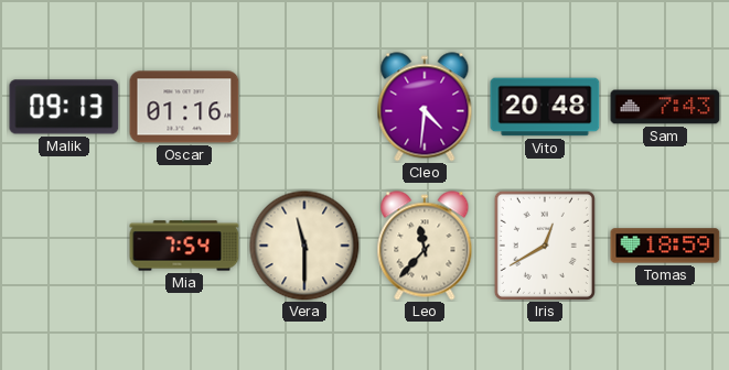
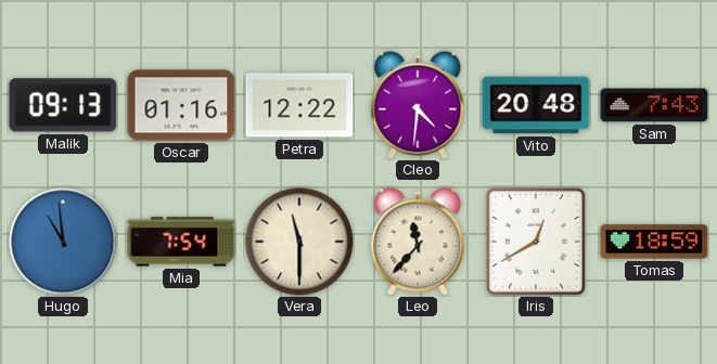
Petra: none -> 12:22
Hugo: none -> 10:59
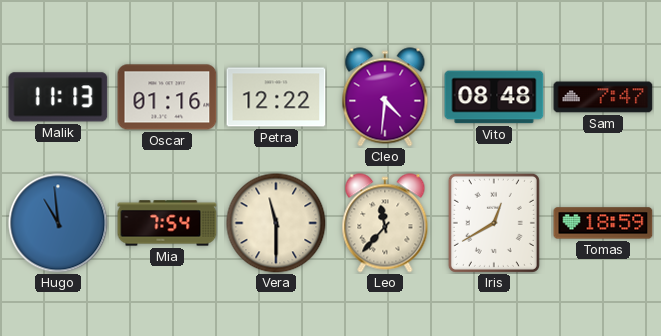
Malik: 09:13 -> 11:13
Vito: 20:48 -> 08:48
Sam: 7:43 -> 7:47
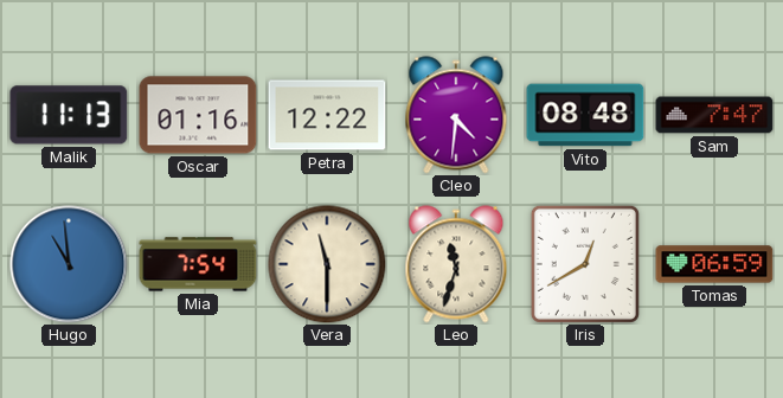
Leo: 11:37 -> 11:33
Tomas: 18:59 -> 06:59
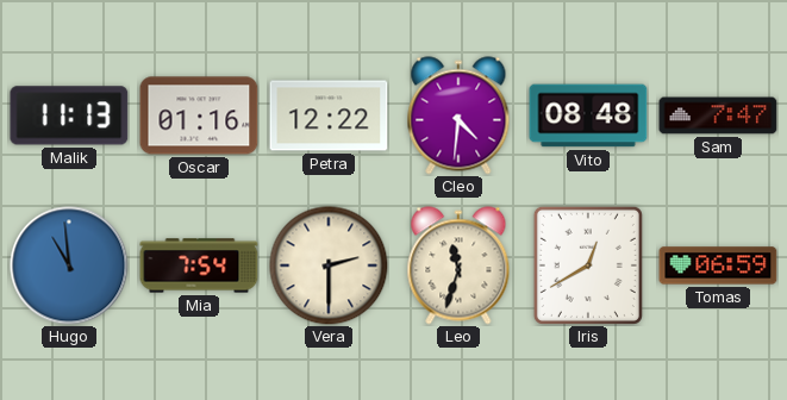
Vera: 11:30 -> 2:30
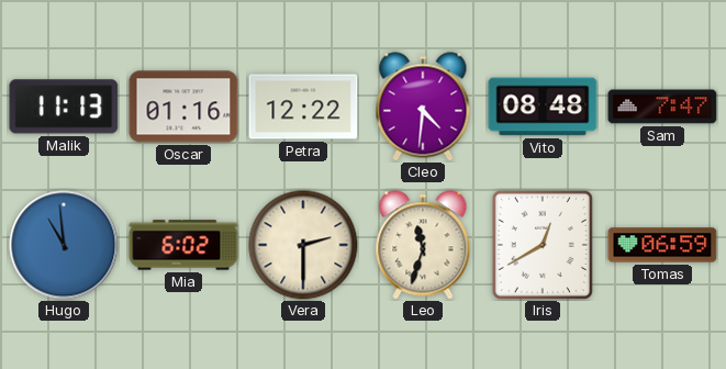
Mia: 7:54 -> 6:02
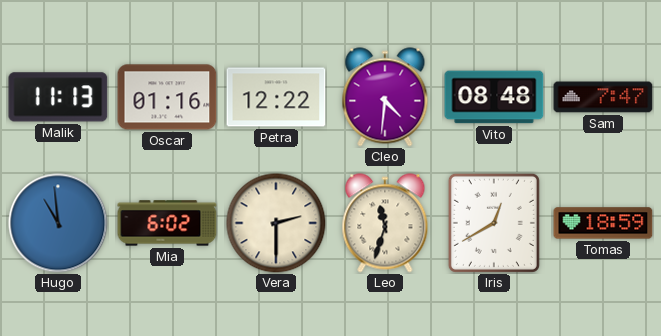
Tomas: 06:59 -> 18:59
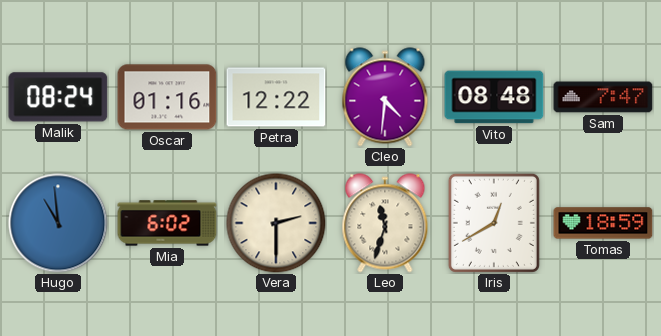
Malik: 11:13 -> 08:24
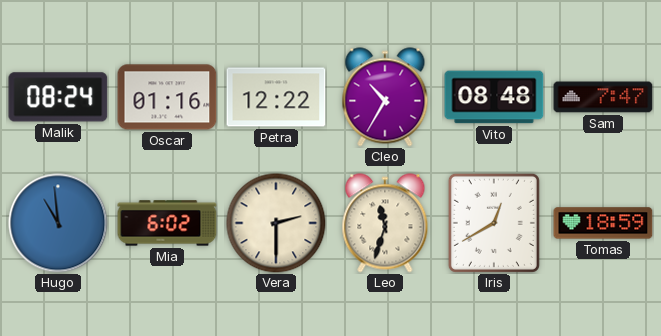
Cleo: 4:31 -> 10:35
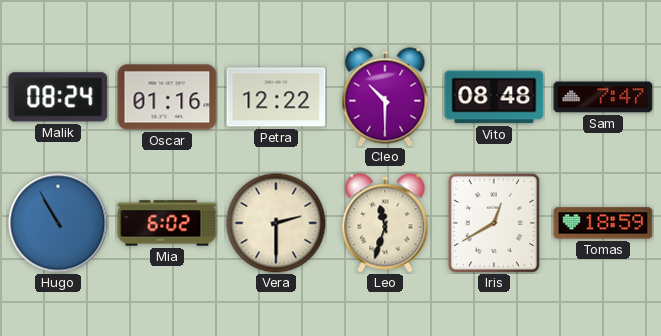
Cleo: 10:35 -> 10:30
Hugo: 10:59 -> 10:55
